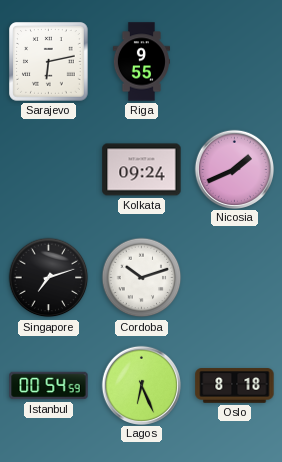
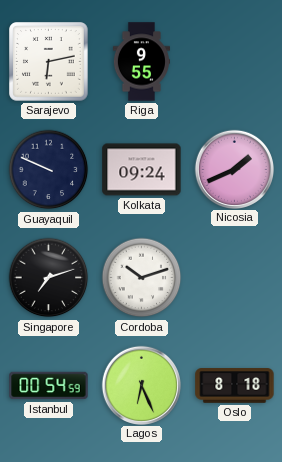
Guayaquil: none -> 9:49
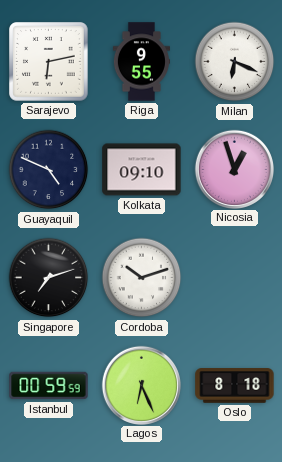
Milan: none -> 6:19
Guayaquil: 9:49 -> 4:49
Kolkata: 09:24 -> 09:10
Nicosia: 1:41 -> 12:57
Istanbul: 00:54 -> 00:59
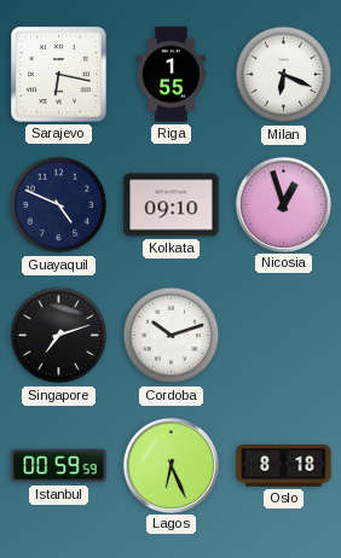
Sarajevo: 6:13 -> 6:17
Riga: 9:55 -> 1:55
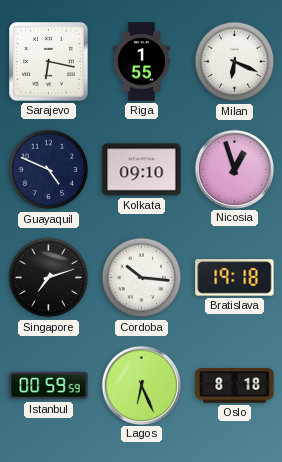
Cordoba: 10:12 -> 10:16
Bratislava: none -> 19:18
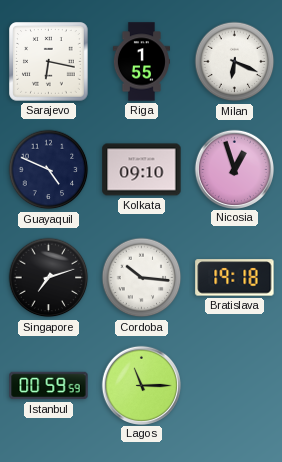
Lagos: 6:26 -> 11:15
Oslo: 8:18 -> none
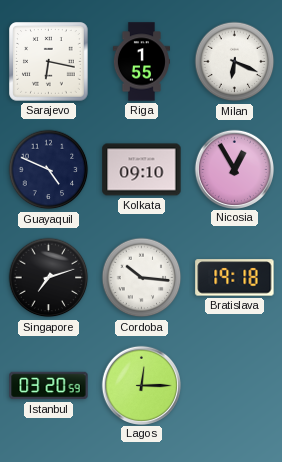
Nicosia: 12:57 -> 12:55
Istanbul: 00:59 -> 03:20
Lagos: 11:15 -> 12:15
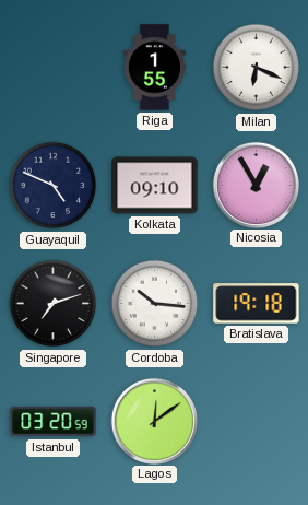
Sarajevo: 6:17 -> none
Lagos: 12:15 -> 12:09
